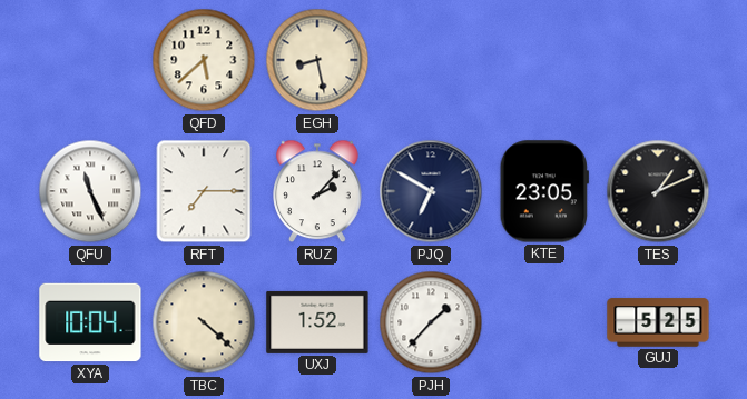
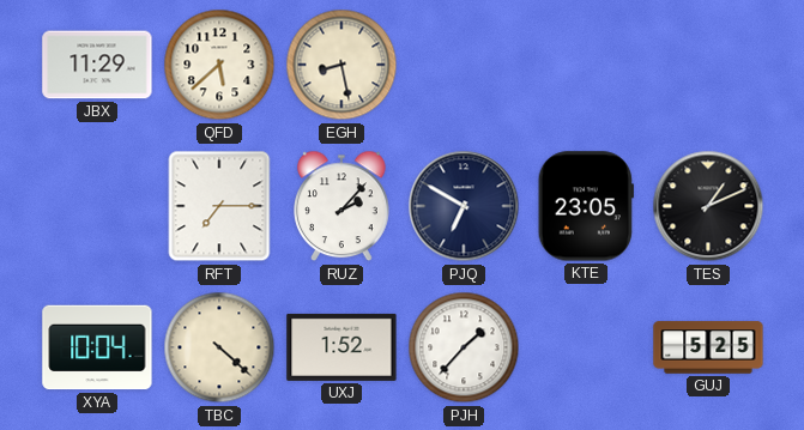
JBX: none -> 11:29
QFU: 11:26 -> none
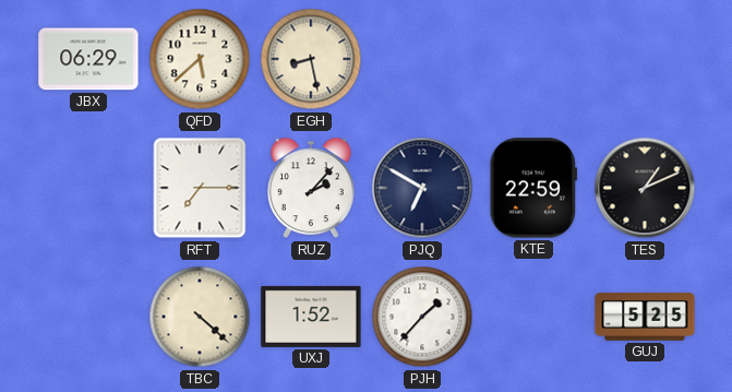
JBX: 11:29 -> 06:29
KTE: 23:05 -> 22:59
XYA: 10:04 -> none
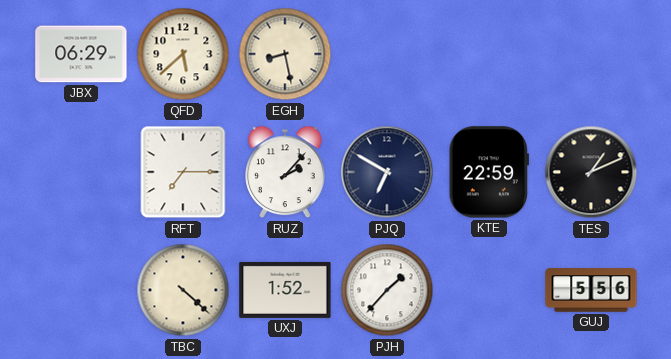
GUJ: 5:25 -> 5:56
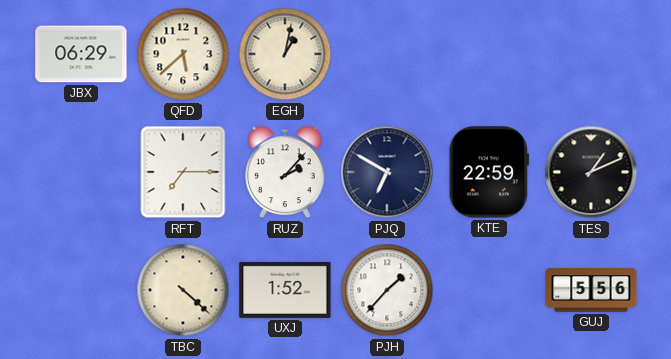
EGH: 8:28 -> 1:02
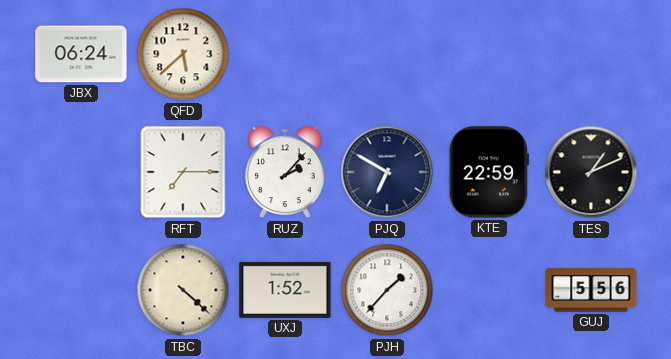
JBX: 06:29 -> 06:24
EGH: 1:02 -> none
